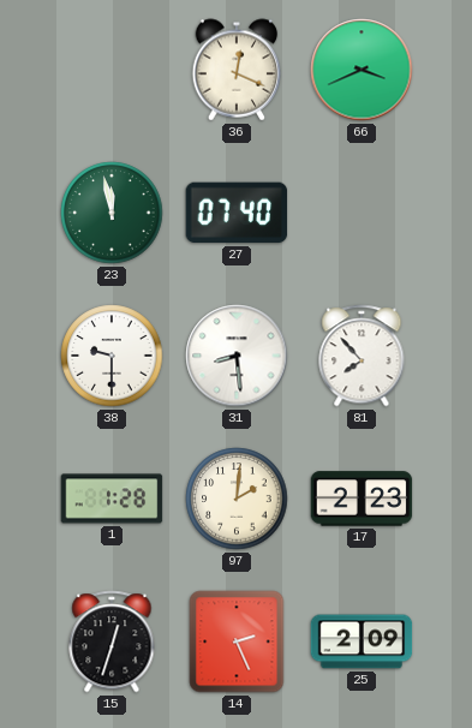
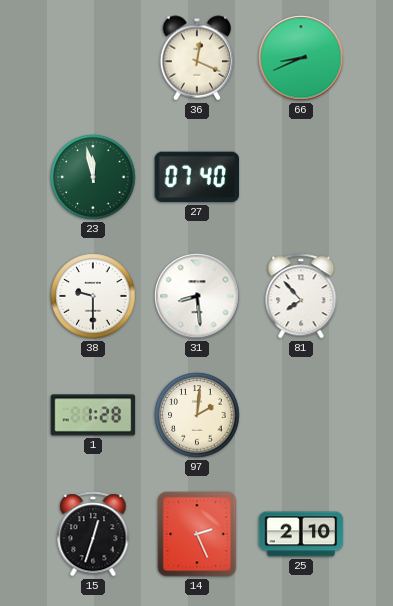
66: 3:41 -> 8:41
17: 2:23 -> none
25: 2:09 -> 2:10
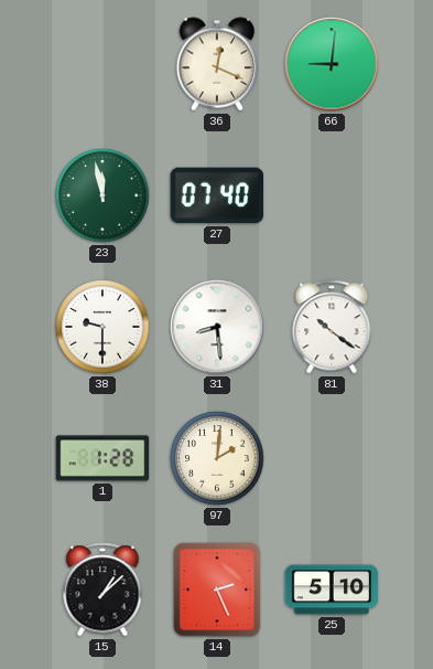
66: 8:41 -> 9:01
81: 7:53 -> 10:21
15: 12:33 -> 1:08
25: 2:10 -> 5:10
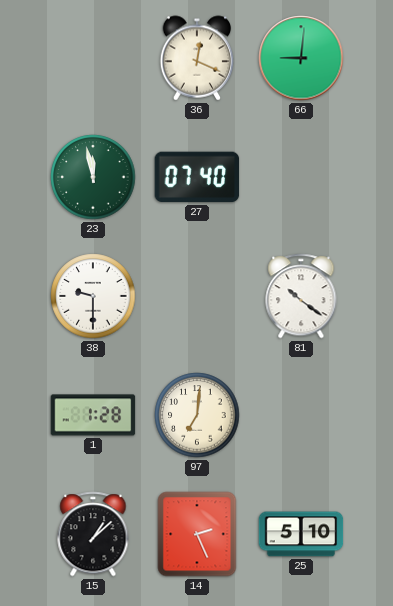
31: 8:29 -> none
97: 2:01 -> 7:01
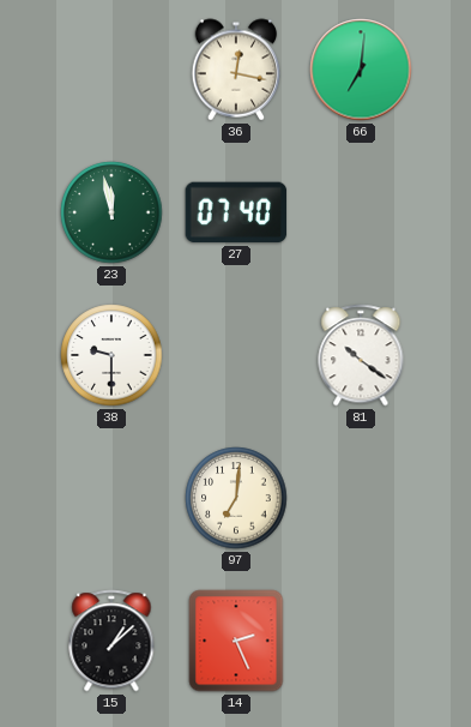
36: 12:19 -> 12:17
66: 9:01 -> 7:01
1: 1:28 -> none
25: 5:10 -> none
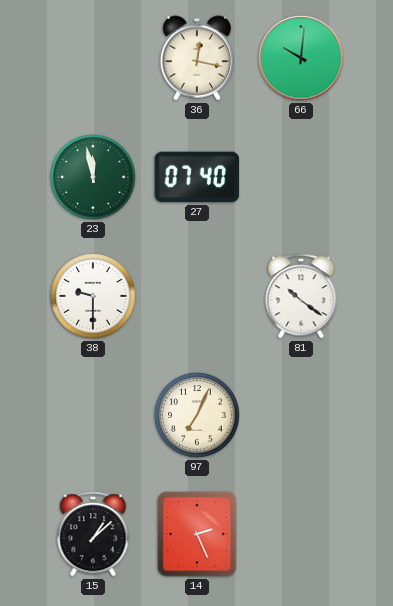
66: 7:01 -> 10:01
97: 7:01 -> 7:04
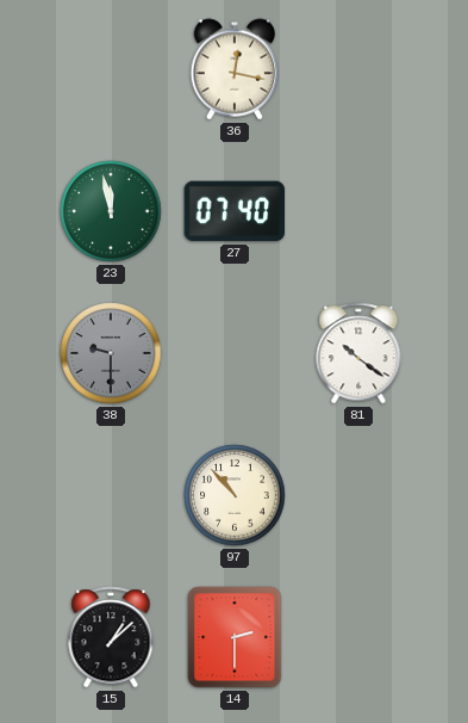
66: 10:01 -> none
38 dial: white -> grey
97: 7:04 -> 10:53
14: 2:26 -> 2:30
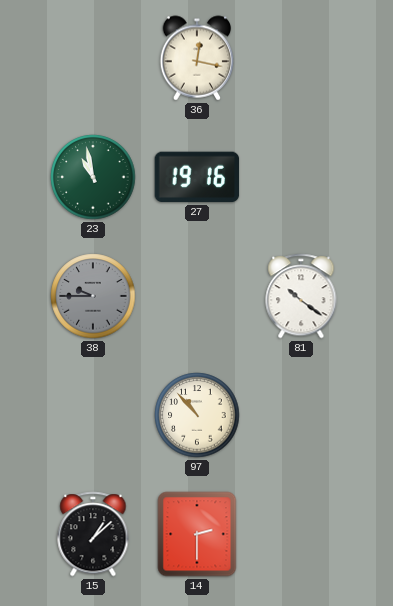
23: 11:58 -> 10:58
27: 07:40 -> 19:16
38: 9:30 -> 9:45
